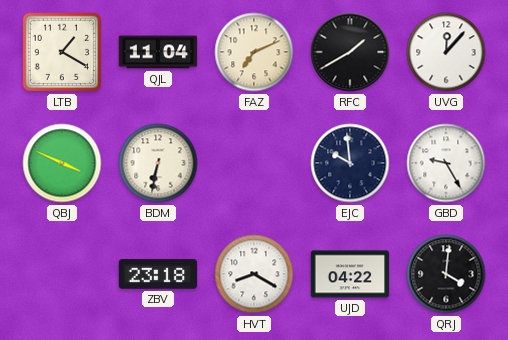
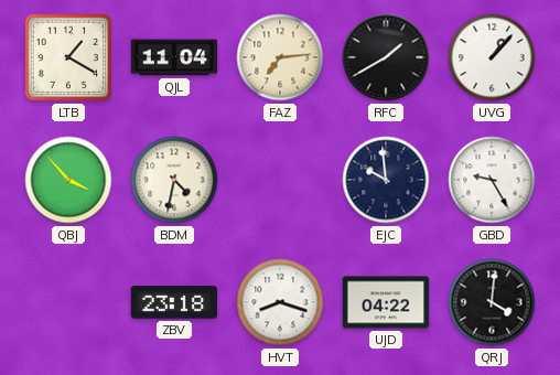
FAZ: 7:11 -> 7:14
UVG: 12:07 -> 1:07
QBJ: 3:49 -> 3:53
BDM: 6:32 -> 4:32
HVT: 8:20 -> 8:18
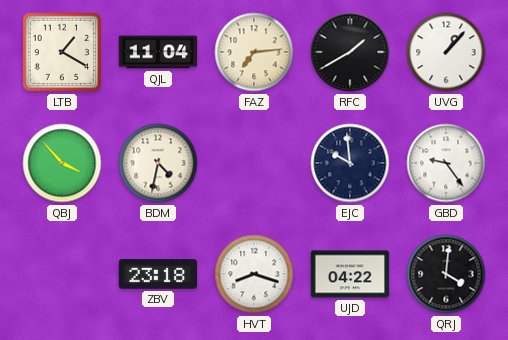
GBD: 9:25 -> 9:24
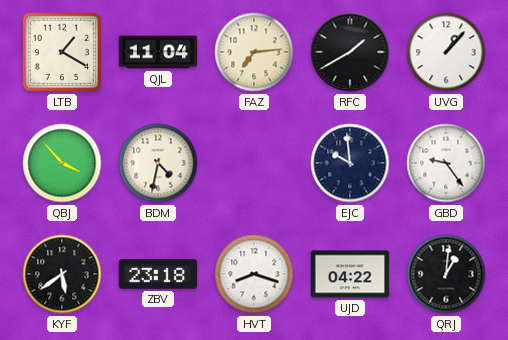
KYF: none -> 5:39
QRJ: 4:01 -> 1:01
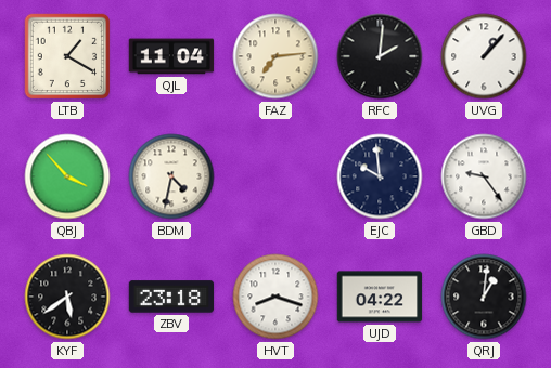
RFC: 1:40 -> 2:01
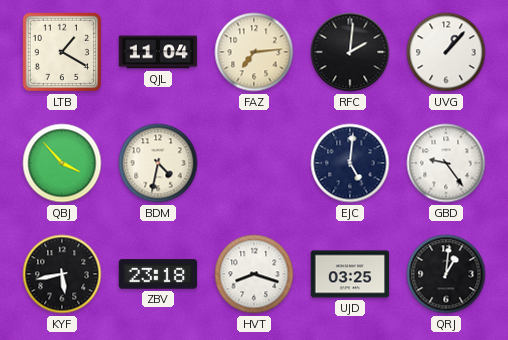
EJC: 9:59 -> 5:01
KYF: 5:39 -> 5:43
UJD: 04:22 -> 03:25
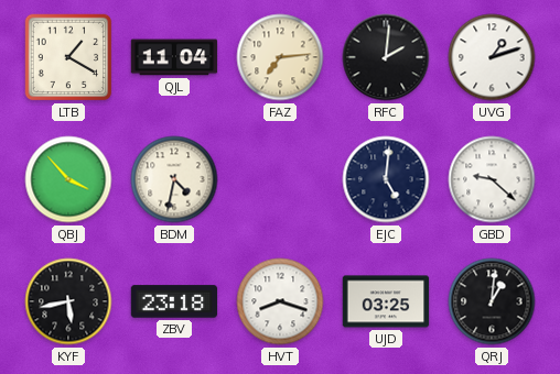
UVG: 1:07 -> 1:12
GBD: 9:24 -> 9:22
